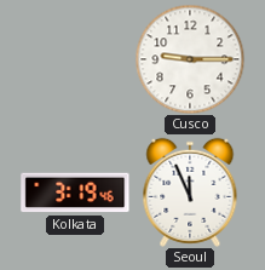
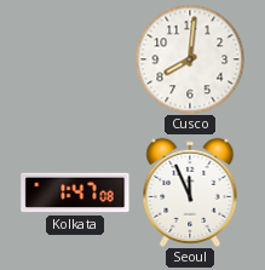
Cusco: 9:15 -> 8:01
Kolkata: 3:19 -> 1:47
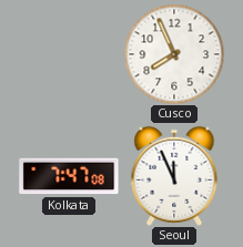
Cusco: 8:01 -> 7:56
Kolkata: 1:47 -> 7:47
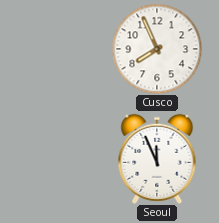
Kolkata: 7:47 -> none
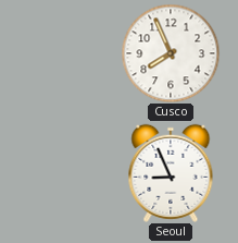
Seoul: 11:56 -> 8:56
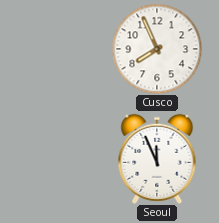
Seoul: 8:56 -> 11:56
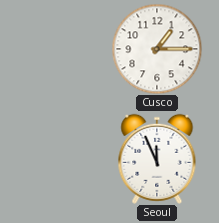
Cusco: 7:56 -> 1:15
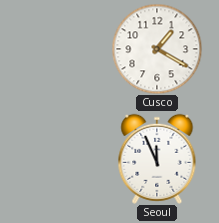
Cusco: 1:15 -> 1:20
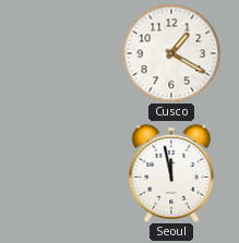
Seoul: 11:56 -> 11:58
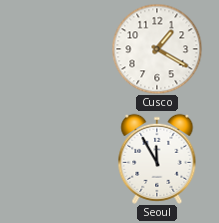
Seoul: 11:58 -> 11:55
